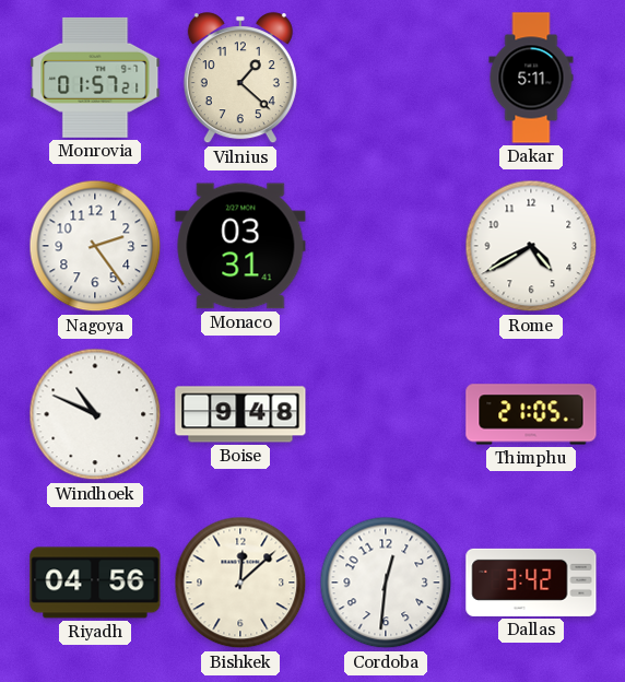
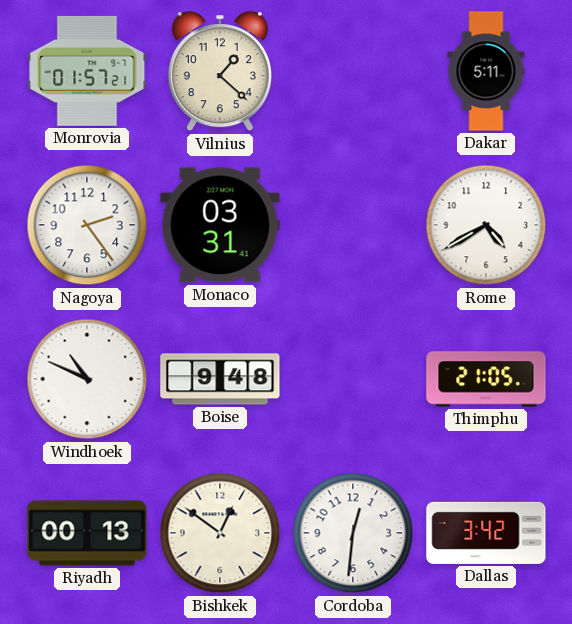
Riyadh: 04:56 -> 00:13
Bishkek: 12:08 -> 12:51
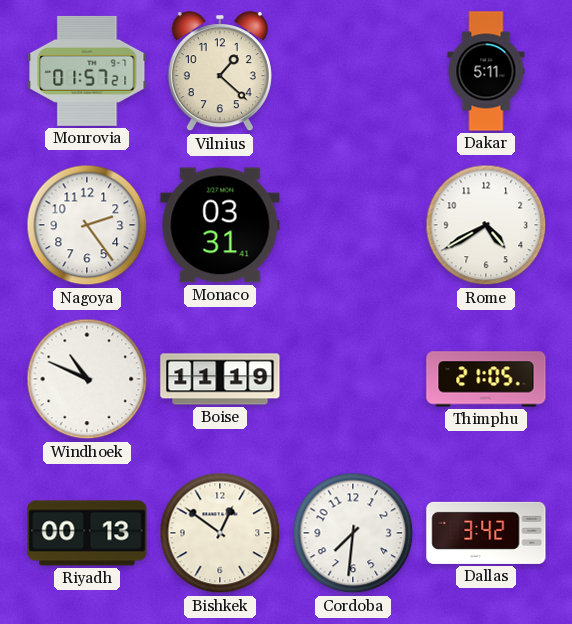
Boise: 9:48 -> 11:19
Cordoba: 12:31 -> 7:31
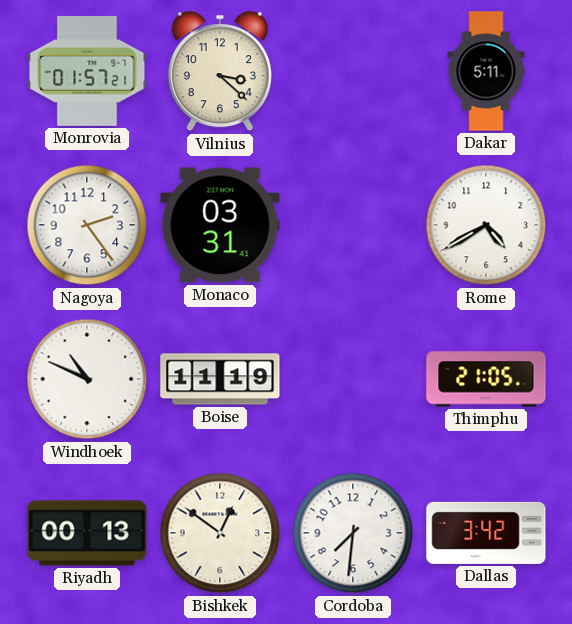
Vilnius: 1:22 -> 3:22
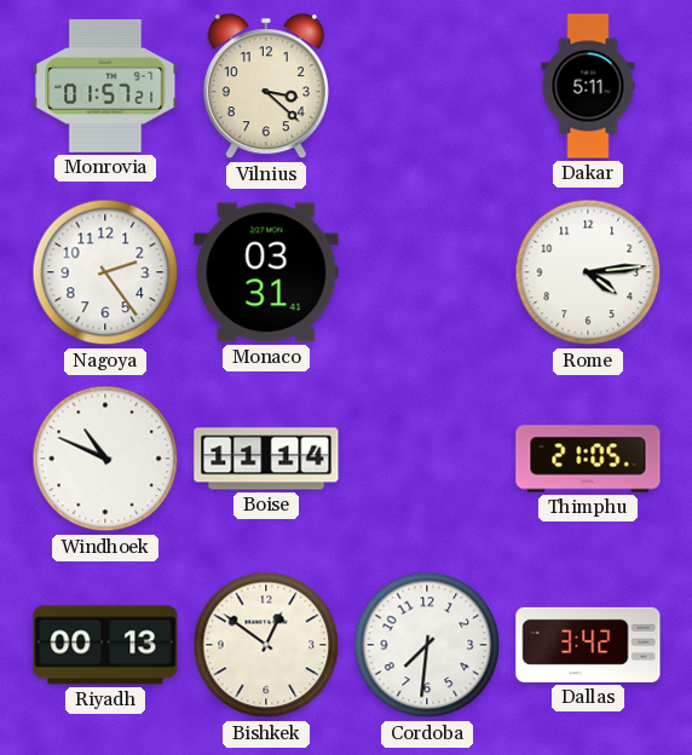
Rome: 4:40 -> 4:14
Boise: 11:19 -> 11:14
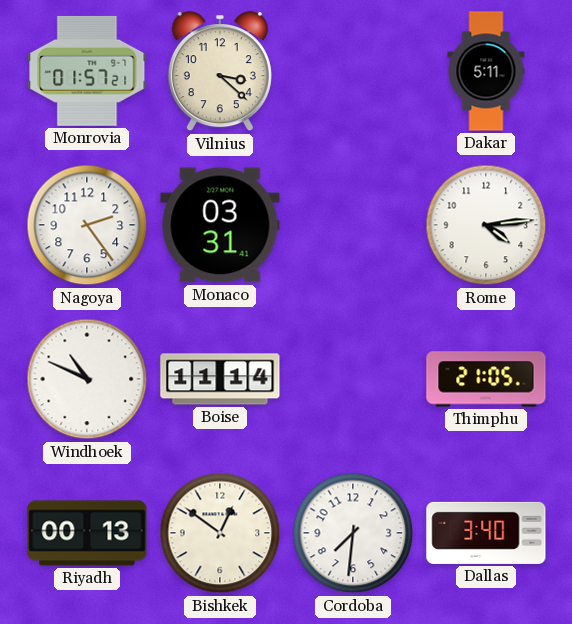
Dallas: 3:42 -> 3:40
